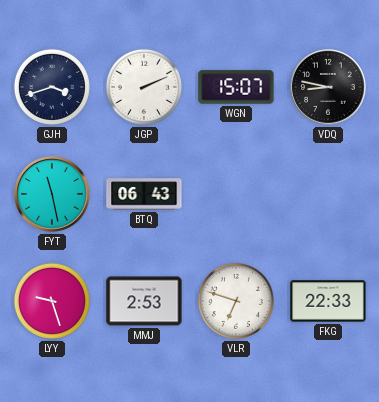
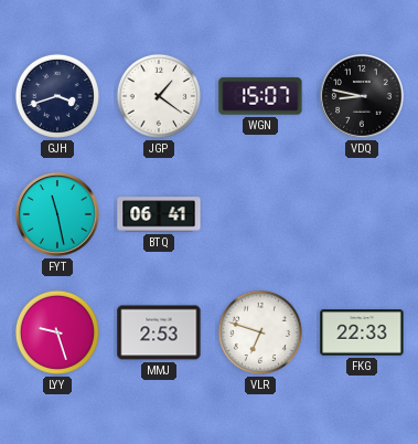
JGP: 2:11 -> 1:21
BTQ: 06:43 -> 06:41
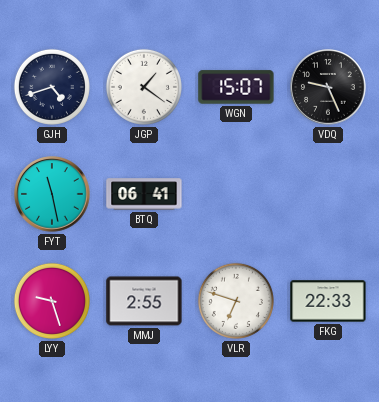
GJH: 3:42 -> 4:42
VDQ: 8:47 -> 9:26
MMJ: 2:53 -> 2:55
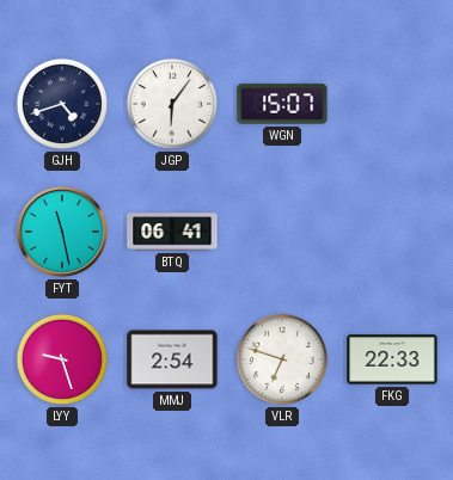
JGP: 1:21 -> 6:06
VDQ: 9:26 -> none
MMJ: 2:55 -> 2:54
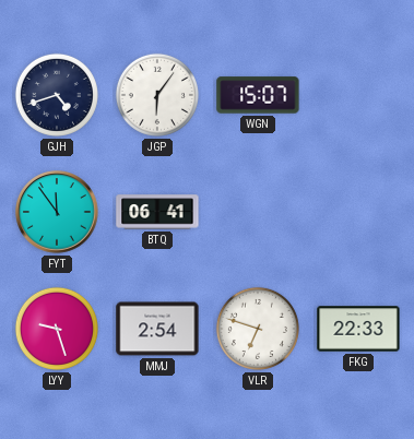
FYT: 11:28 -> 11:54
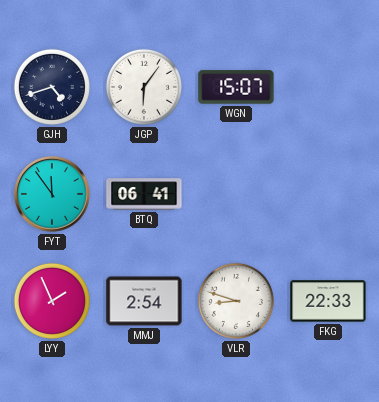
LYY: 9:27 -> 1:56
VLR: 6:48 -> 8:48
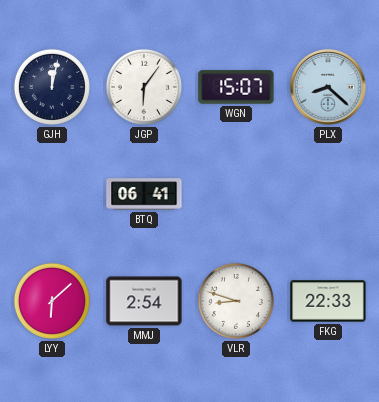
GJH: 4:42 -> 12:02
PLX: none -> 8:22
FYT: 11:54 -> none
LYY: 1:56 -> 6:08
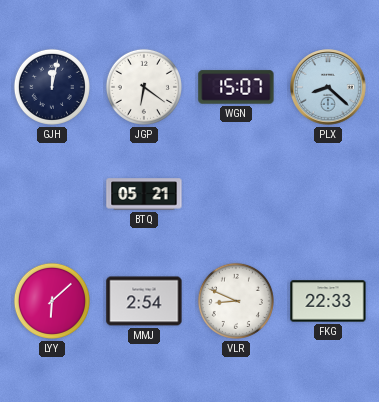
JGP: 6:06 -> 6:21
BTQ: 06:41 -> 05:21
VLR: 8:48 -> 8:49
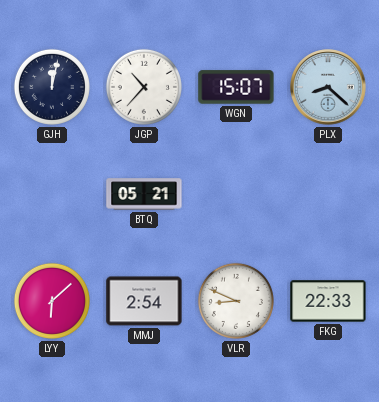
JGP: 6:21 -> 10:37
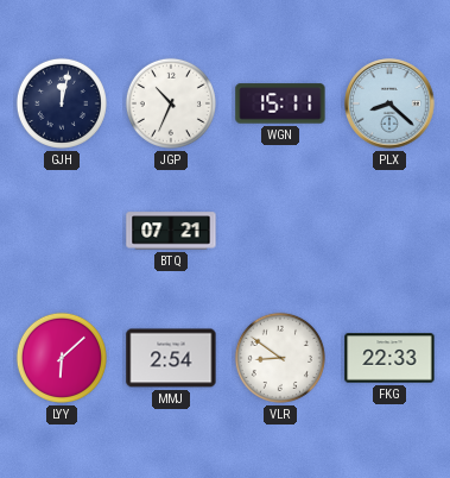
JGP: 10:37 -> 10:34
WGN: 15:07 -> 15:11
BTQ: 05:21 -> 07:21
VLR: 8:49 -> 8:51
